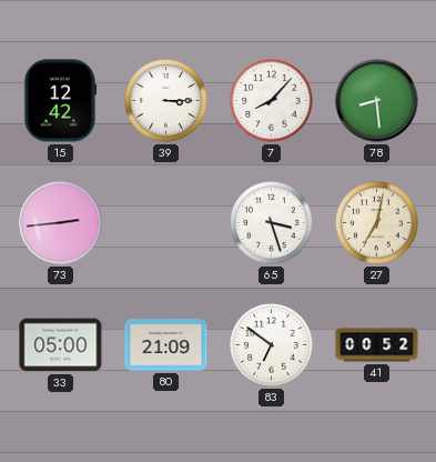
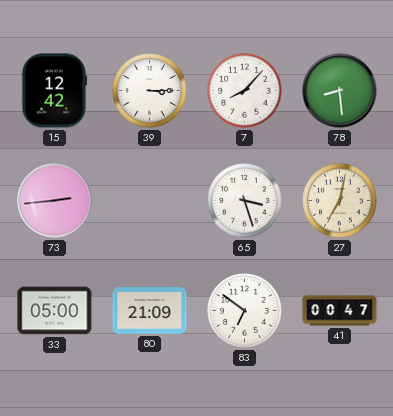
41: 00:52 -> 00:47
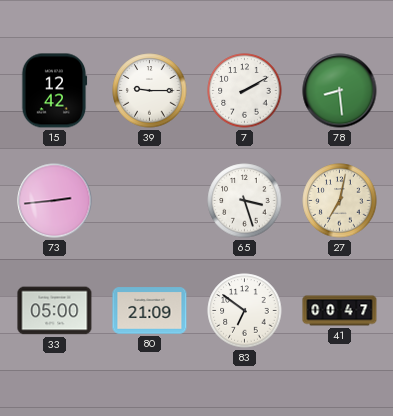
39: 3:15 -> 9:15
7: 8:07 -> 2:10
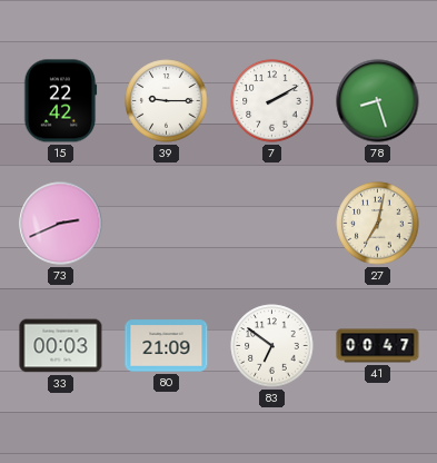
15: 12:42 -> 22:42
78: 8:29 -> 8:27
73: 2:44 -> 2:41
65: 3:27 -> none
33: 05:00 -> 00:03
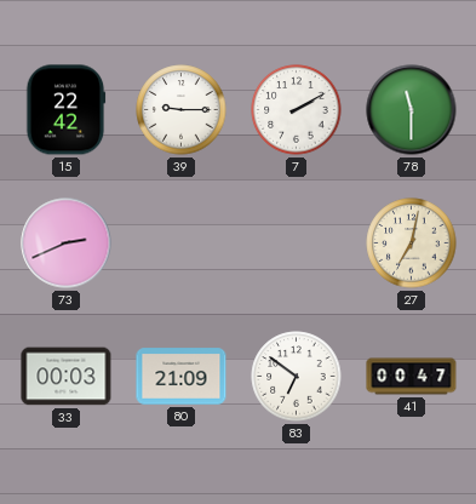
78: 8:27 -> 11:30
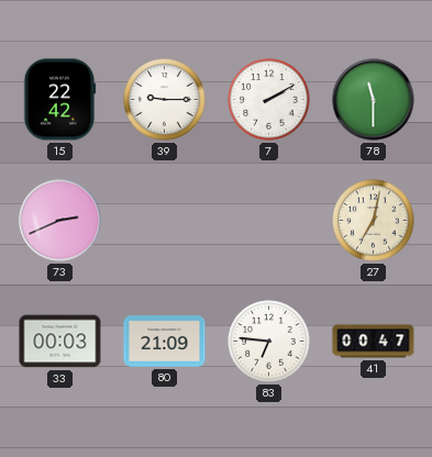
83: 6:51 -> 6:46
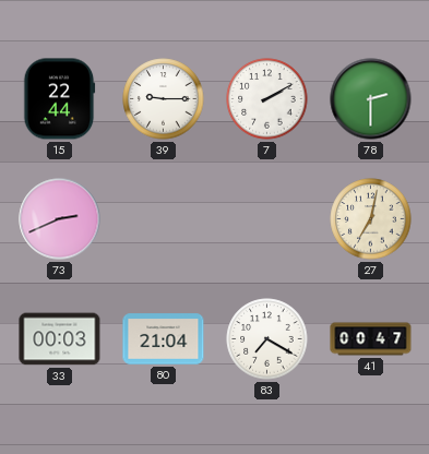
15: 22:42 -> 22:44
78: 11:30 -> 2:30
80: 21:09 -> 21:04
83: 6:46 -> 7:20
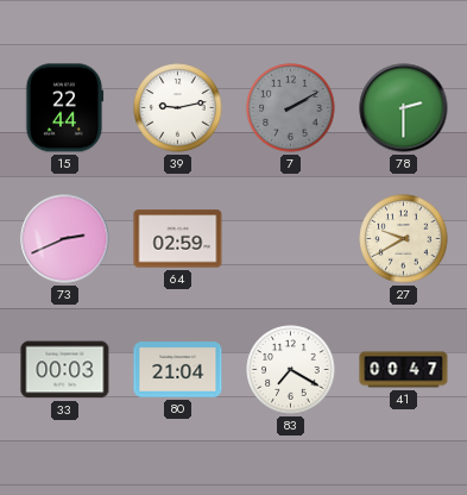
39: 9:15 -> 9:13
7 dial: white -> grey
64: none -> 02:59
27: 7:02 -> 9:40
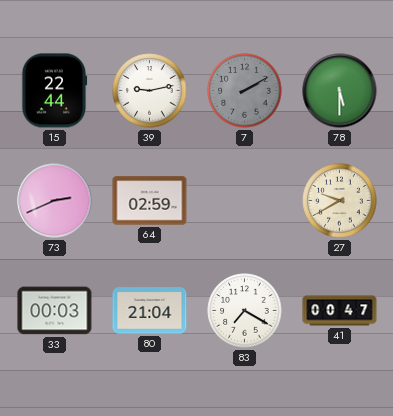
78: 2:30 -> 5:30
